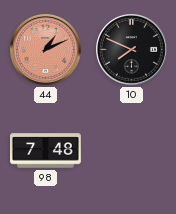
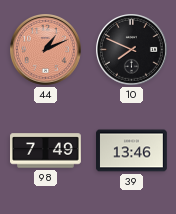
98: 7:48 -> 7:49
39: none -> 13:46
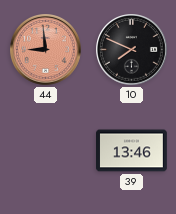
44: 1:11 -> 8:59
98: 7:49 -> none
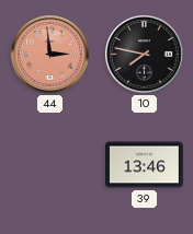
44: 8:59 -> 2:59
10: 7:49 -> 7:47
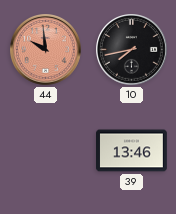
44: 2:59 -> 9:59
10: 7:47 -> 7:43
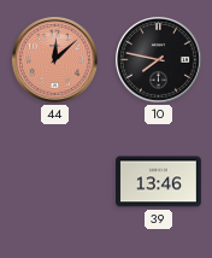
44: 9:59 -> 12:08
10: 7:43 -> 7:47
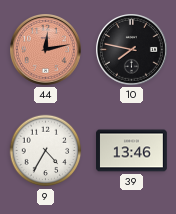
44: 12:08 -> 12:13
9: none -> 4:35
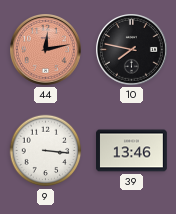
9: 4:35 -> 3:16
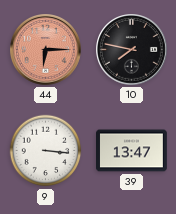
44: 12:13 -> 6:15
39: 13:46 -> 13:47
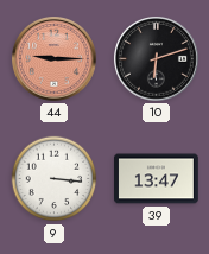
44: 6:15 -> 9:15
10: 7:47 -> 6:12
